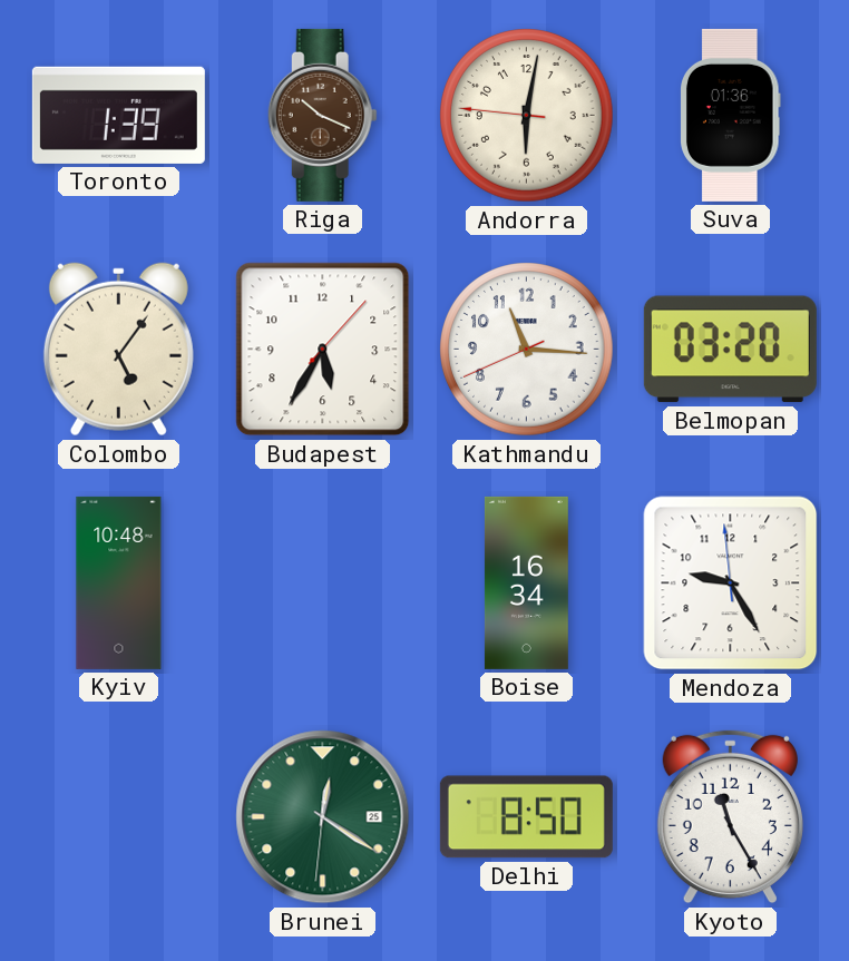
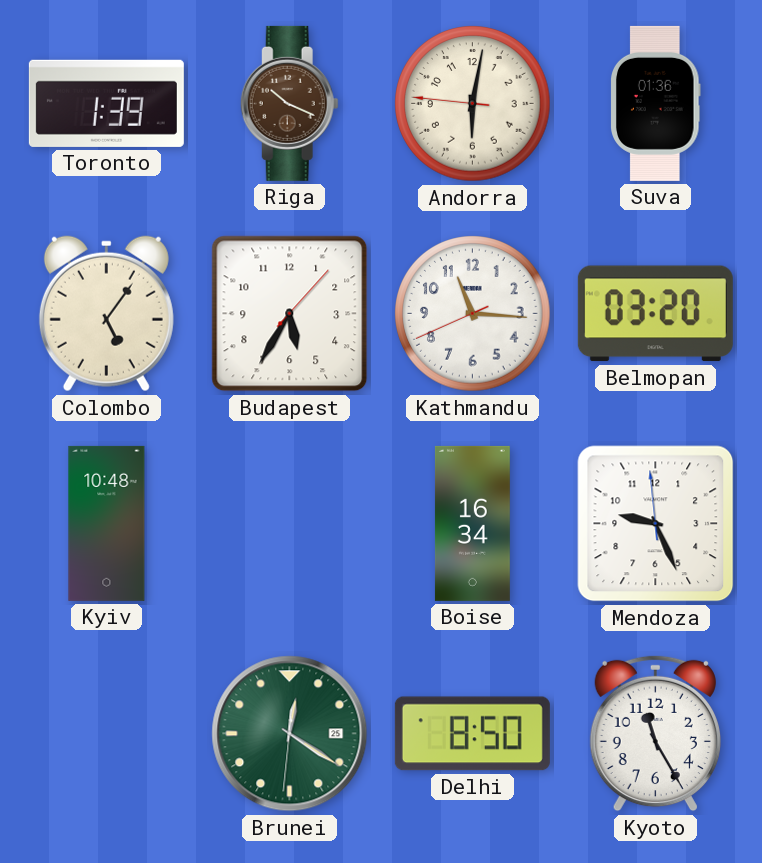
Mendoza: 9:24 -> 9:25
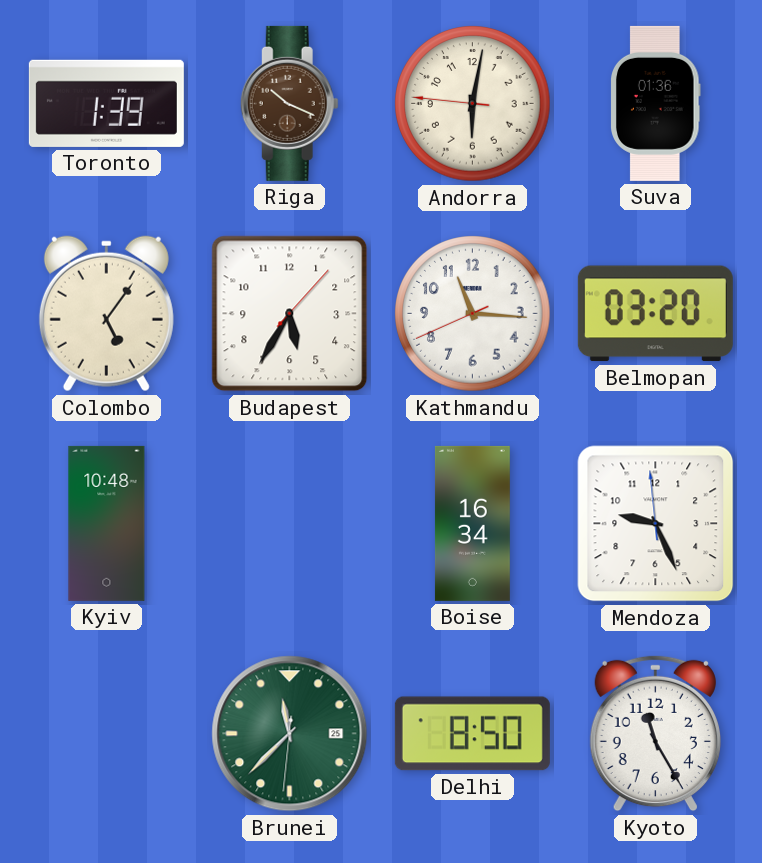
Brunei: 12:20 -> 11:37
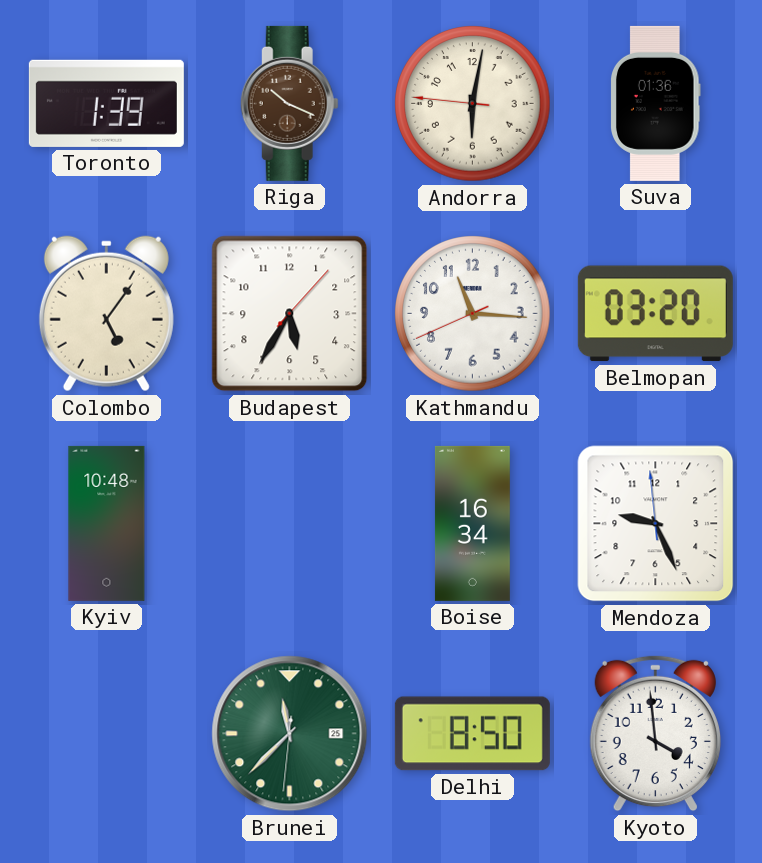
Kyoto: 11:25 -> 3:59
